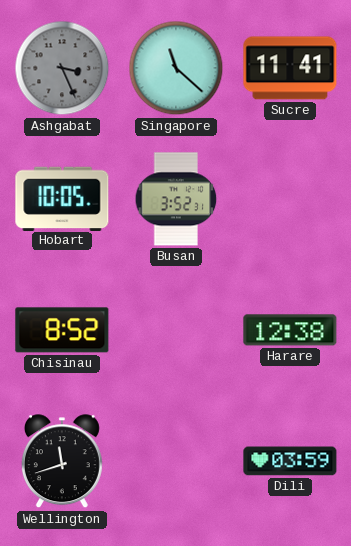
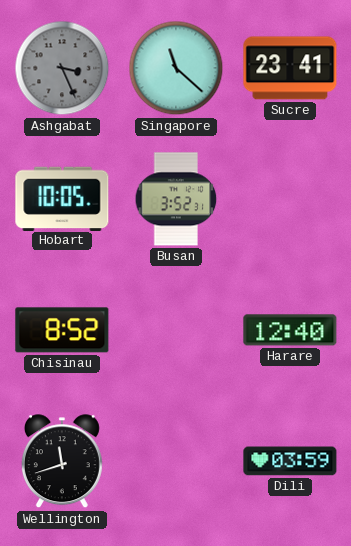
Sucre: 11:41 -> 23:41
Harare: 12:38 -> 12:40
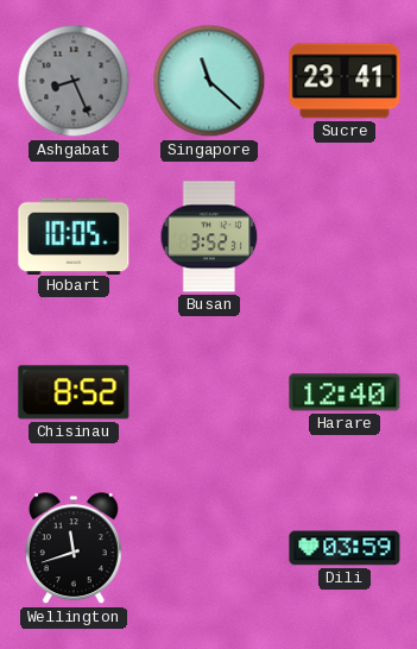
Ashgabat: 3:26 -> 8:26
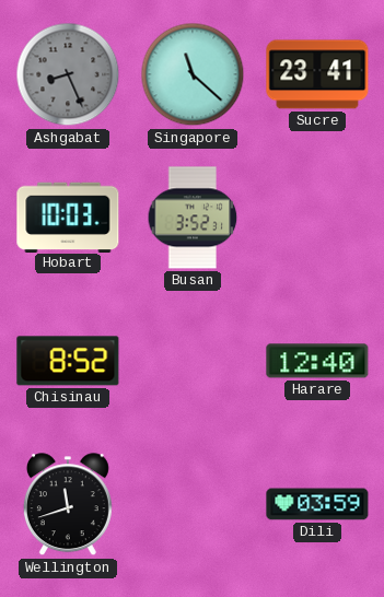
Hobart: 10:05 -> 10:03
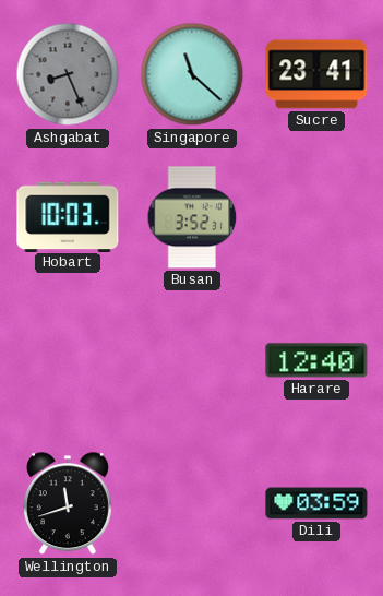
Chisinau: 8:52 -> none
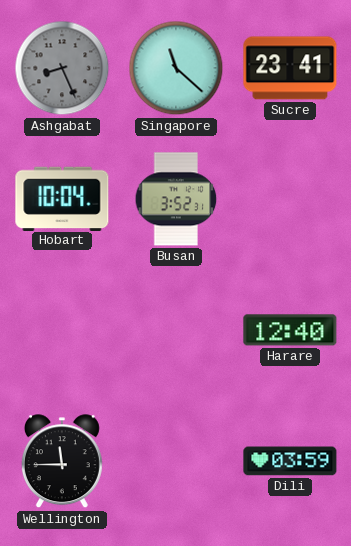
Hobart: 10:03 -> 10:04
Wellington: 11:42 -> 11:45
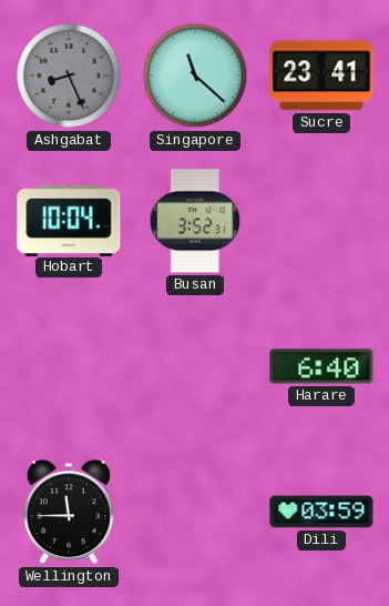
Harare: 12:40 -> 6:40
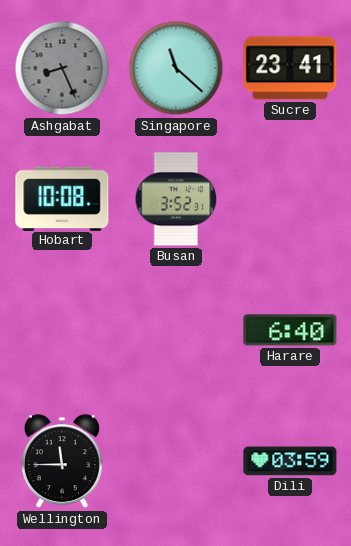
Hobart: 10:04 -> 10:08
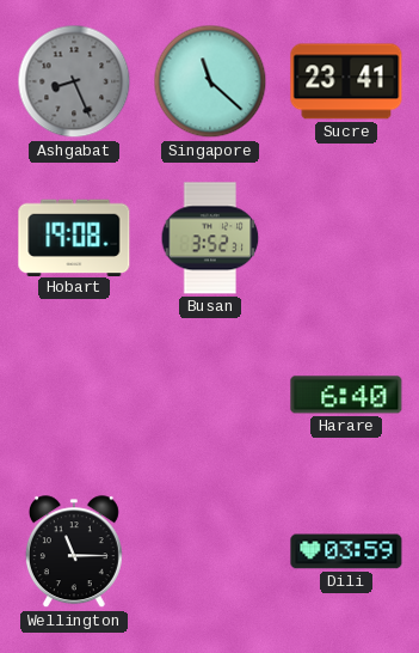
Hobart: 10:08 -> 19:08
Wellington: 11:45 -> 11:15
